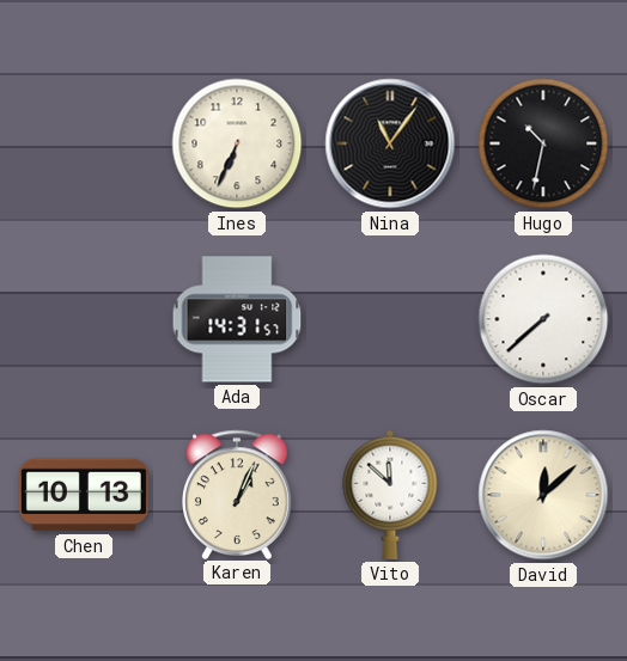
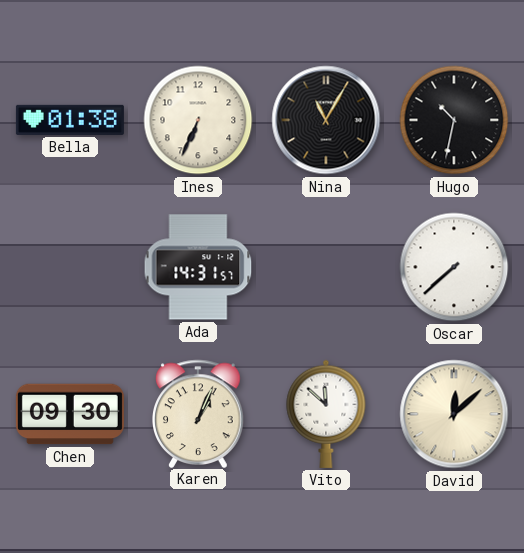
Bella: none -> 01:38
Nina: 11:06 -> 11:05
Chen: 10:13 -> 09:30
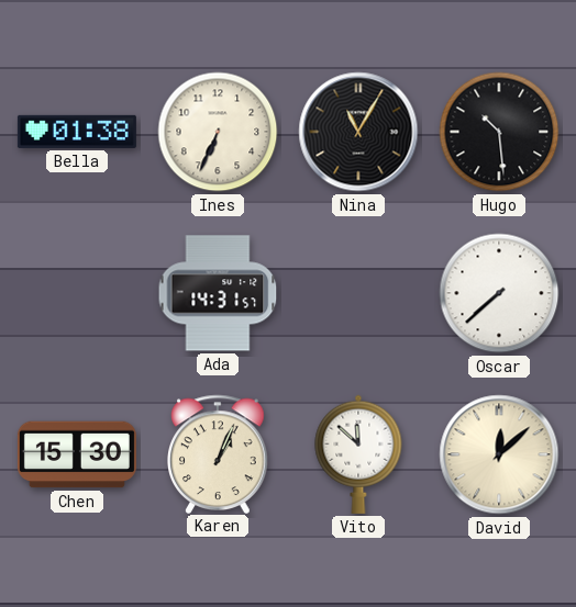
Hugo: 10:32 -> 10:29
Chen: 09:30 -> 15:30
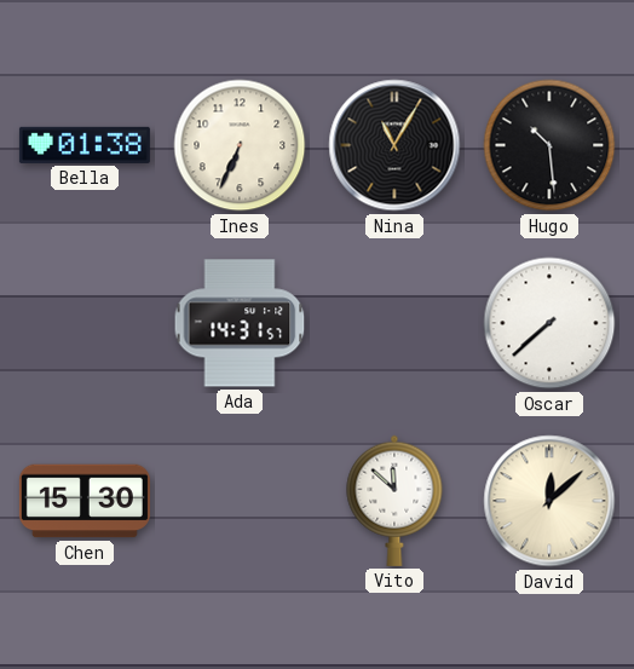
Karen: 1:04 -> none
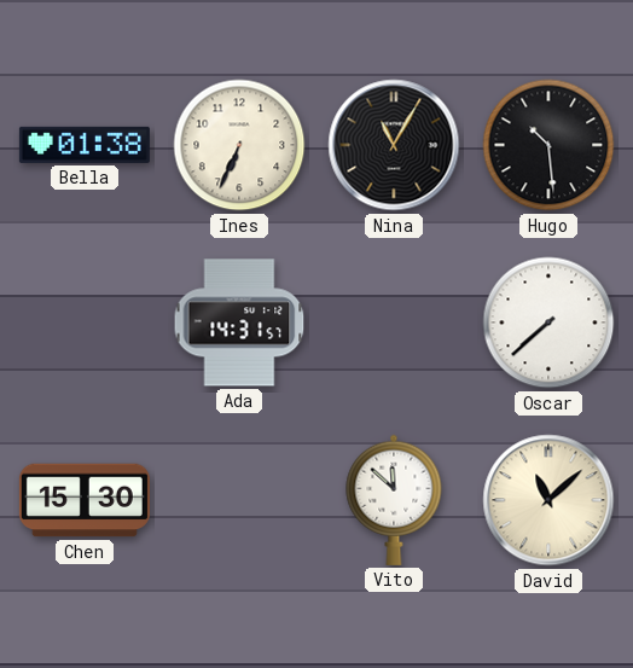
David: 12:08 -> 11:08
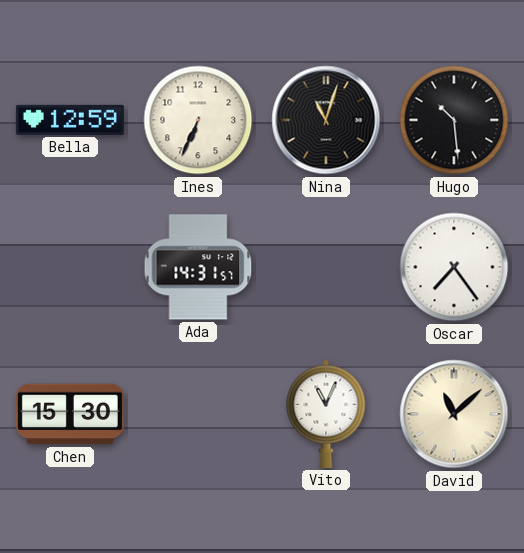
Bella: 01:38 -> 12:59
Nina: 11:05 -> 11:03
Oscar: 7:38 -> 7:24
Vito: 11:52 -> 11:04
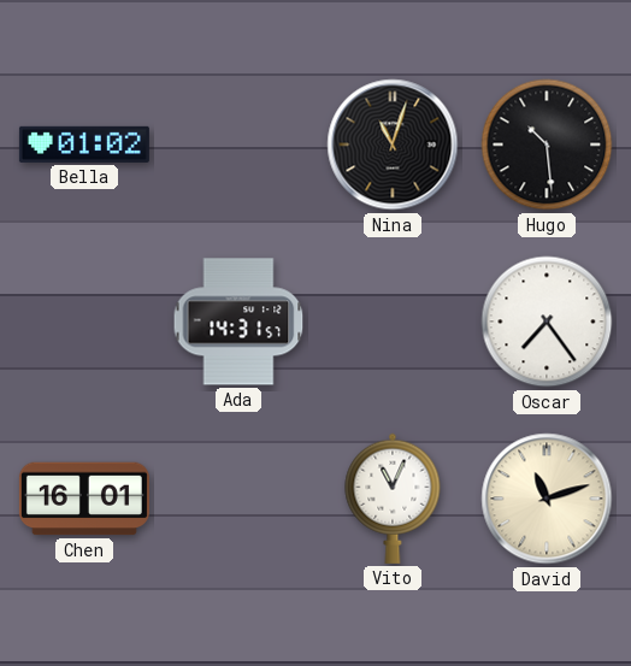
Bella: 12:59 -> 01:02
Ines: 6:34 -> none
Chen: 15:30 -> 16:01
David: 11:08 -> 11:12
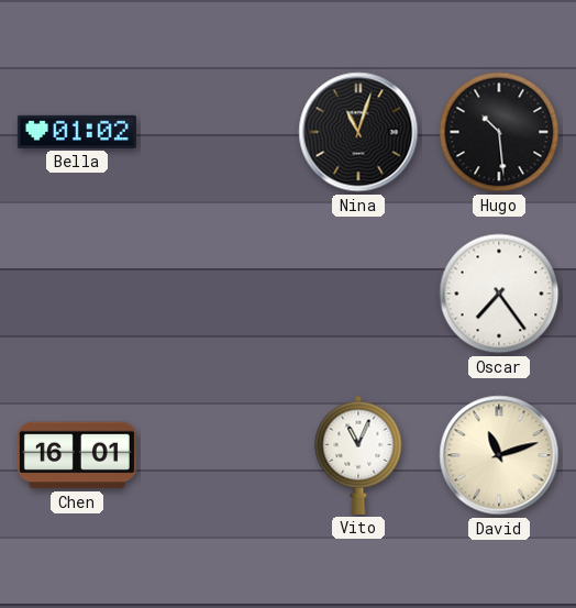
Ada: 14:31 -> none
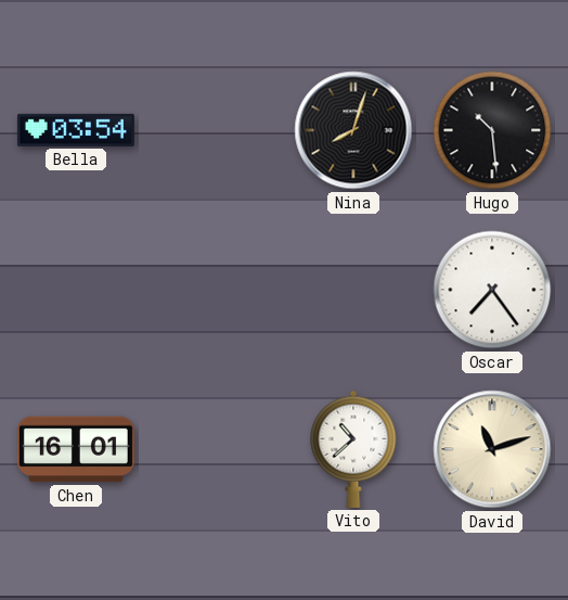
Bella: 01:02 -> 03:54
Nina: 11:03 -> 8:03
Vito: 11:04 -> 10:38
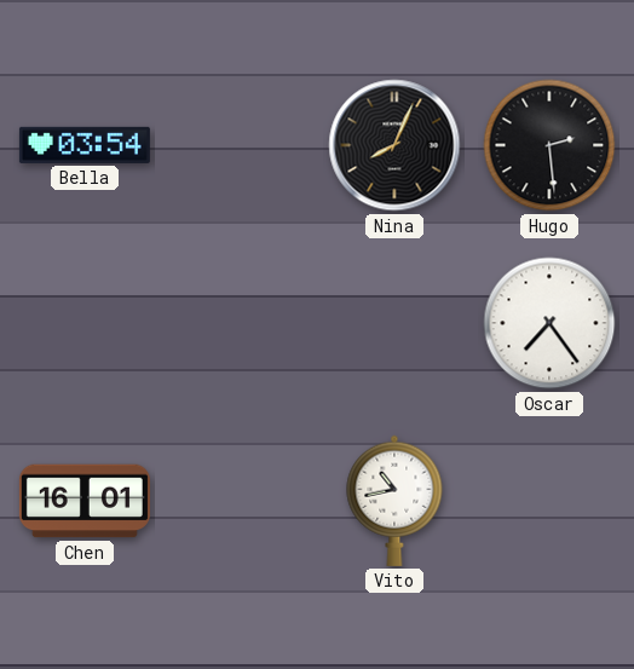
Nina: 8:03 -> 8:04
Hugo: 10:29 -> 2:29
Vito: 10:38 -> 10:43
David: 11:12 -> none
